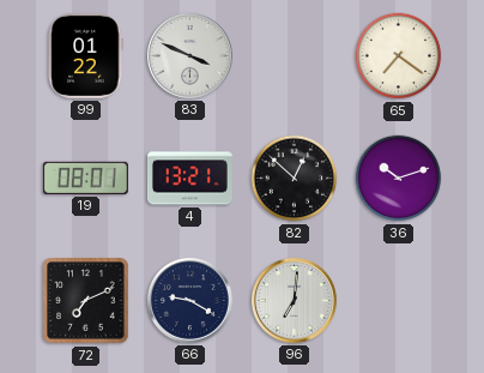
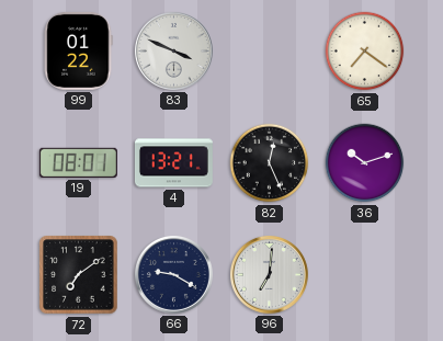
82: 12:52 -> 12:26
72: 7:11 -> 7:09
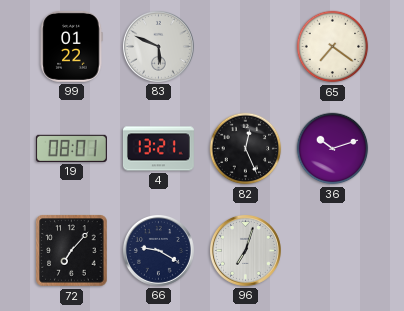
83: 3:49 -> 5:49
72: 7:09 -> 7:07
96: 7:01 -> 7:03
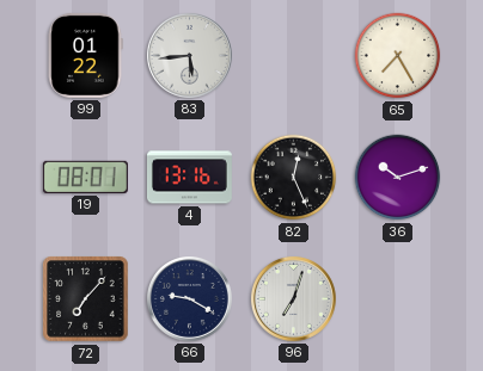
83: 5:49 -> 5:44
65: 7:21 -> 7:25
4: 13:21 -> 13:16
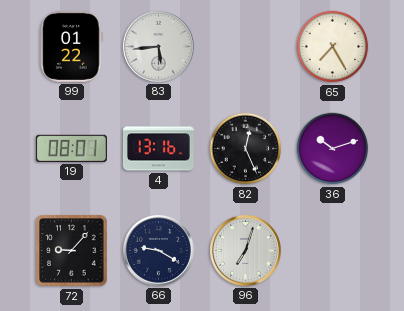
72: 7:07 -> 9:07
